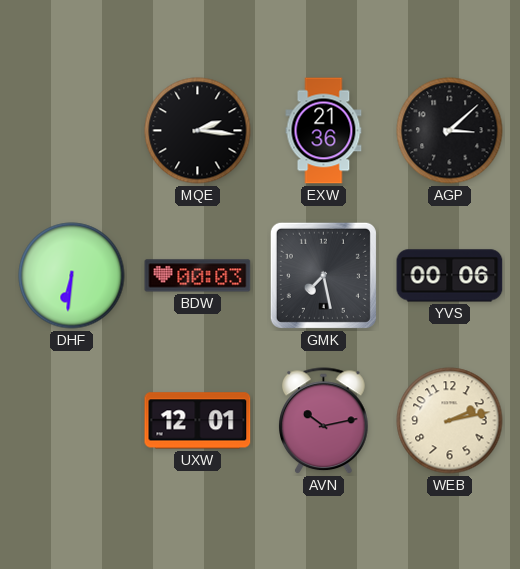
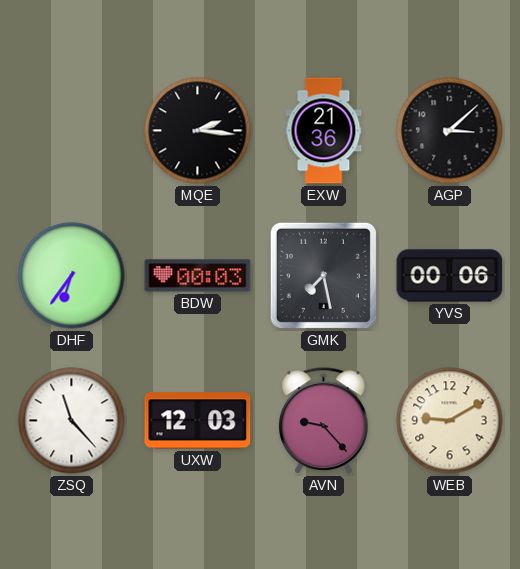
DHF: 6:31 -> 6:36
ZSQ: none -> 11:23
UXW: 12:01 -> 12:03
AVN: 10:13 -> 9:23
WEB: 2:13 -> 9:10
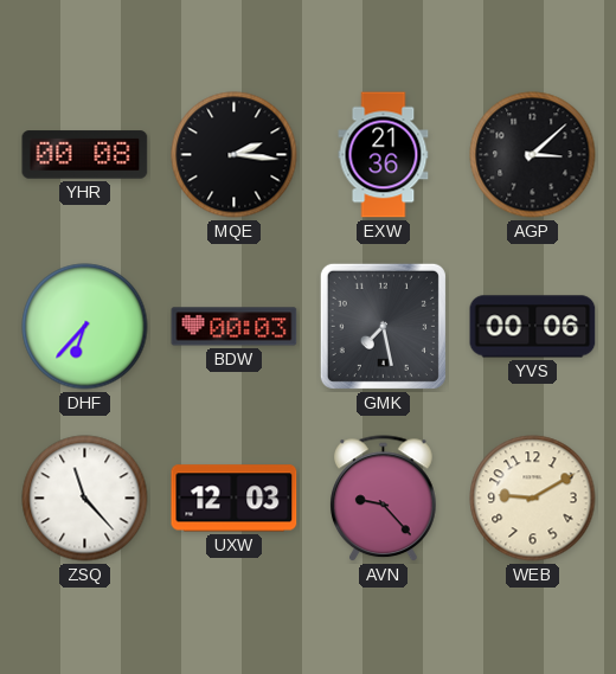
YHR: none -> 00:08
DHF: 6:36 -> 6:37
